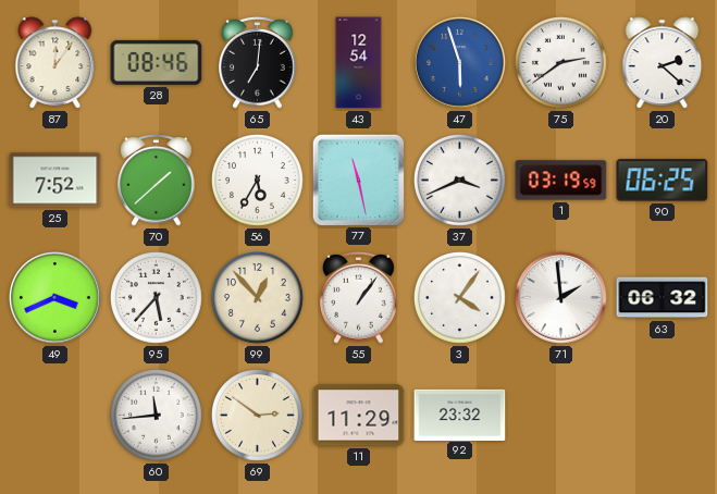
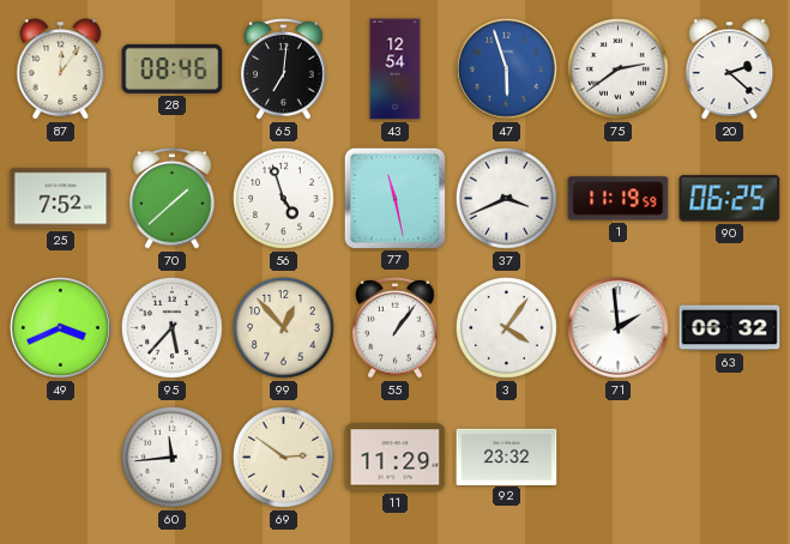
56: 5:35 -> 4:57
1: 03:19 -> 11:19
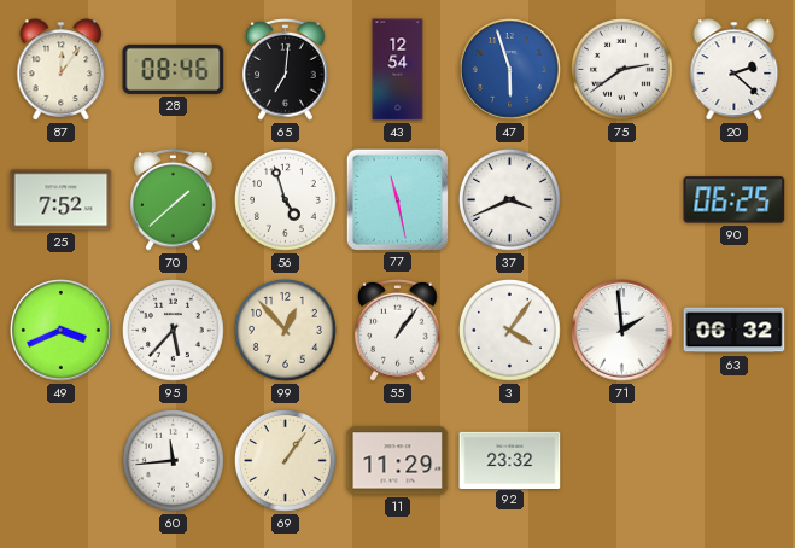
1: 11:19 -> none
69: 2:51 -> 1:06
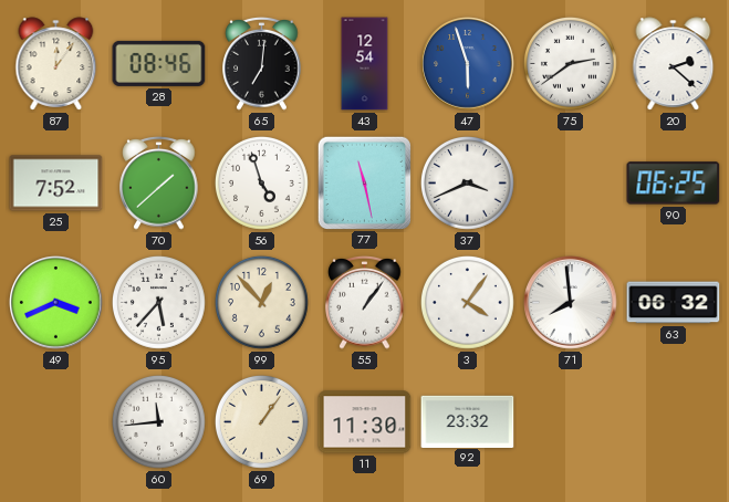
71: 1:59 -> 7:59
11: 11:29 -> 11:30
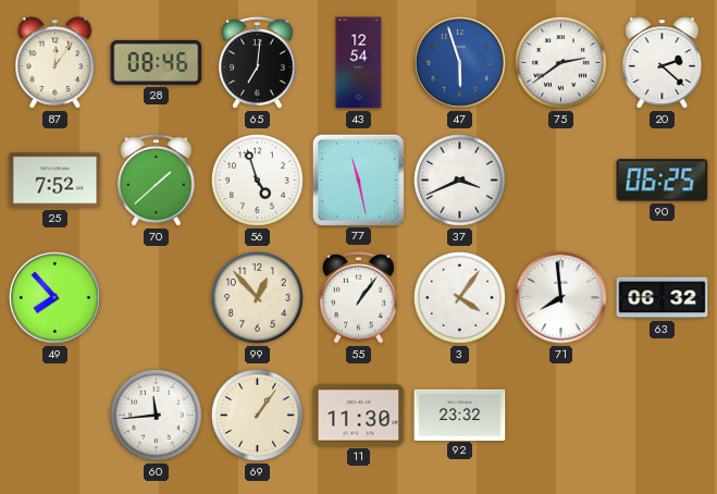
49: 3:41 -> 7:53
95: 5:37 -> none
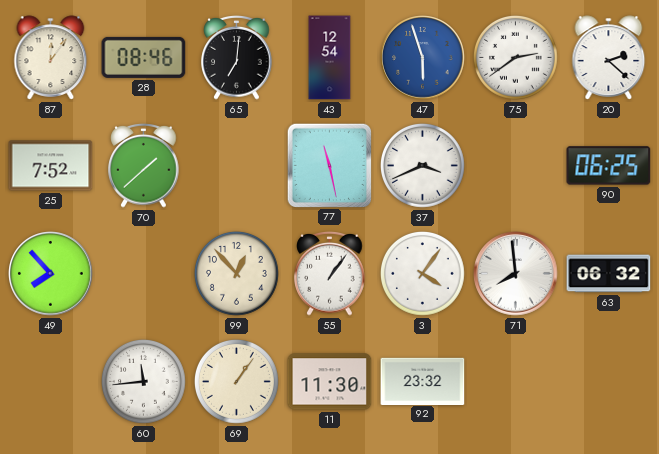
56: 4:57 -> none
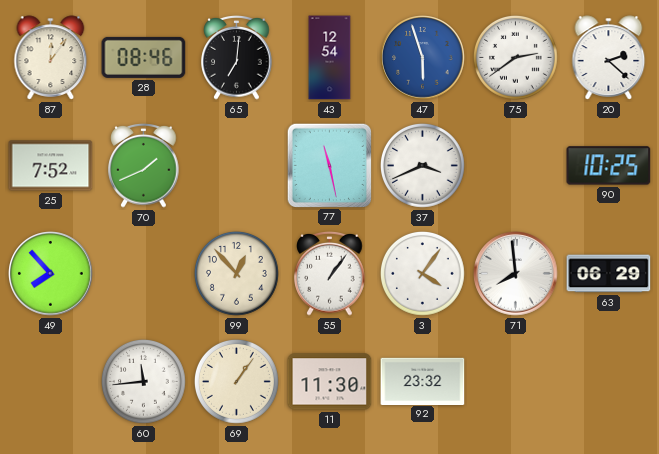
70: 1:38 -> 1:41
90: 06:25 -> 10:25
63: 06:32 -> 06:29
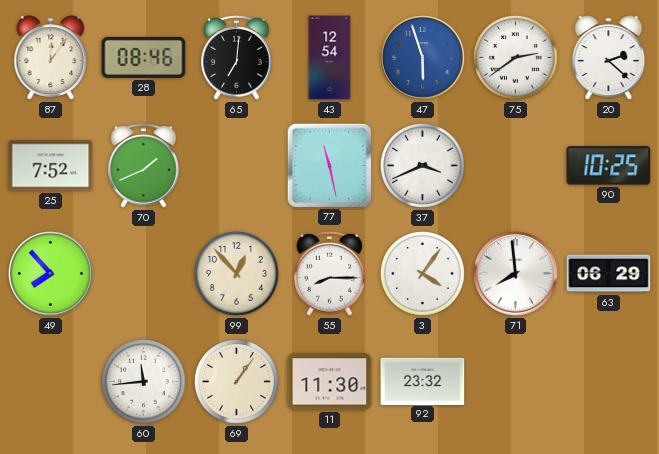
55: 1:06 -> 8:15
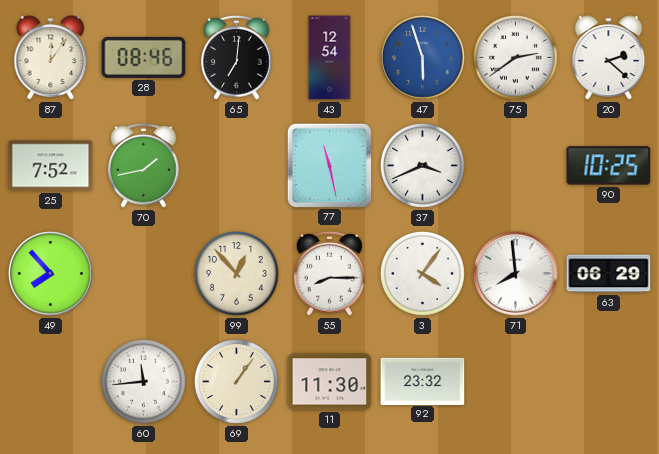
70: 1:41 -> 1:43
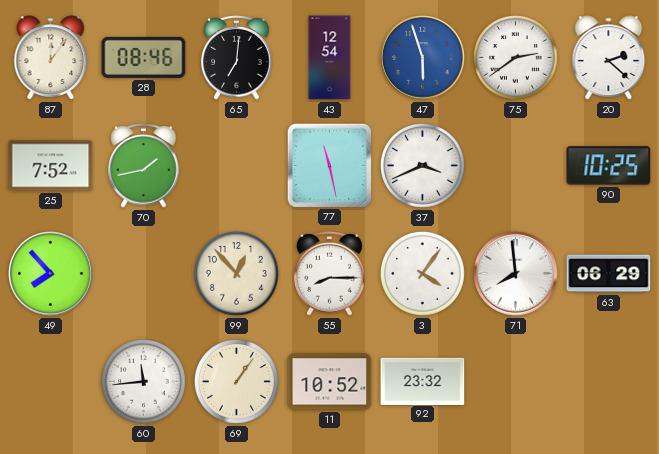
11: 11:30 -> 10:52
